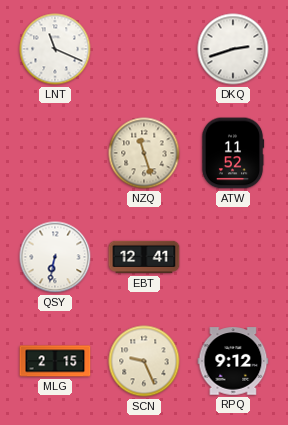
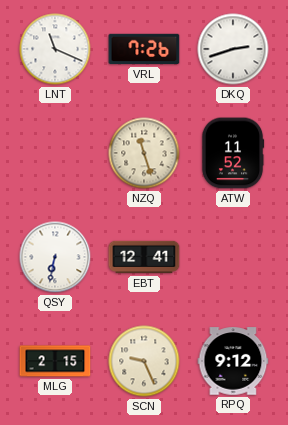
VRL: none -> 7:26
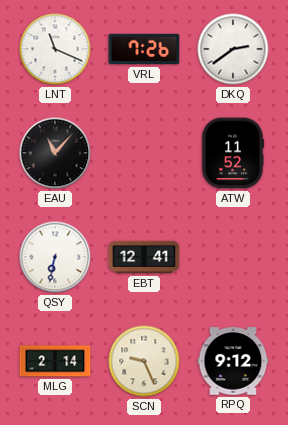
DKQ: 2:42 -> 2:39
EAU: none -> 11:07
NZQ: 11:27 -> none
MLG: 2:15 -> 2:14
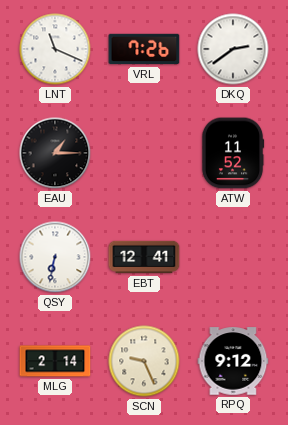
EAU: 11:07 -> 1:15
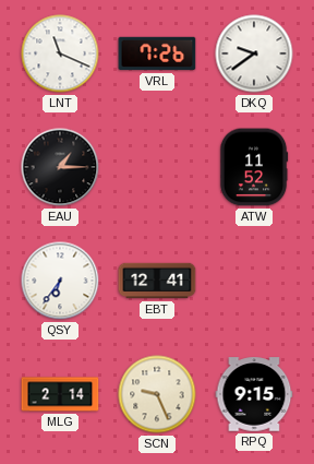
DKQ: 2:39 -> 9:39
QSY: 6:32 -> 6:36
RPQ: 9:12 -> 9:15
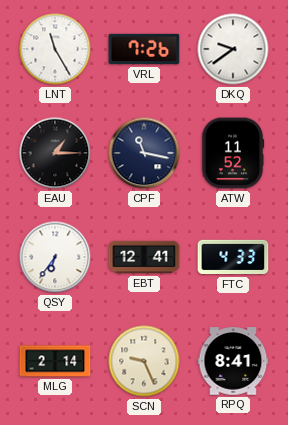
LNT: 11:19 -> 11:25
CPF: none -> 11:17
FTC: none -> 4:33
RPQ: 9:15 -> 8:41
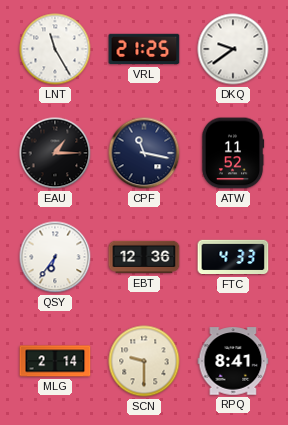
VRL: 7:26 -> 21:25
EBT: 12:41 -> 12:36
SCN: 9:26 -> 9:30
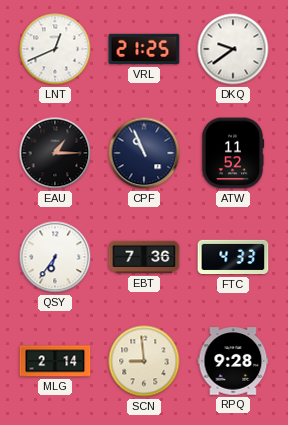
LNT: 11:25 -> 12:41
CPF: 11:17 -> 10:56
EBT: 12:36 -> 7:36
SCN: 9:30 -> 8:59
RPQ: 8:41 -> 9:28
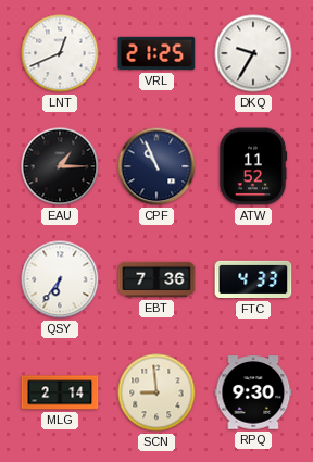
DKQ: 9:39 -> 9:35
RPQ: 9:28 -> 9:30
